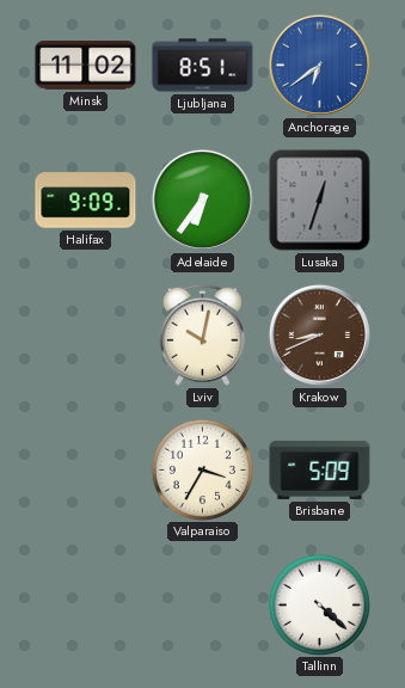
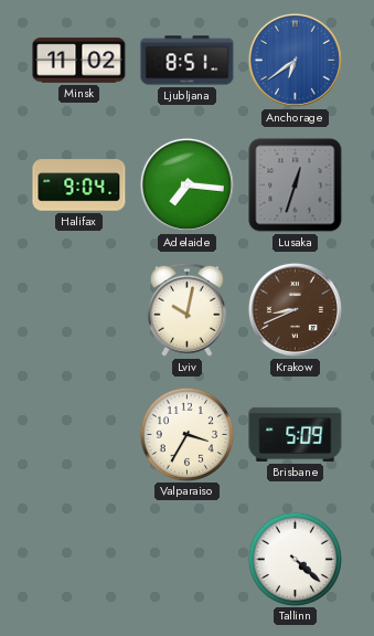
Halifax: 9:09 -> 9:04
Adelaide: 6:36 -> 7:16
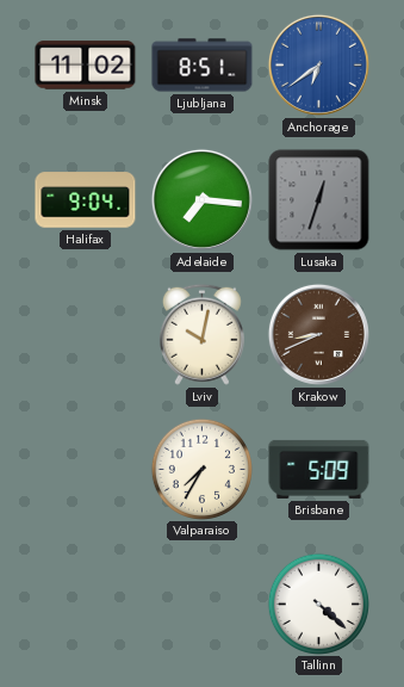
Valparaiso: 3:35 -> 7:35
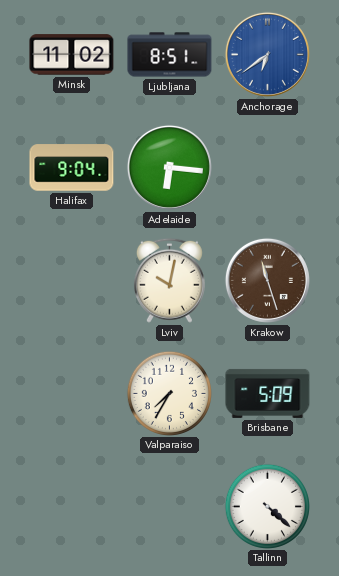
Adelaide: 7:16 -> 6:16
Lusaka: 12:33 -> none
Krakow: 8:41 -> 11:27
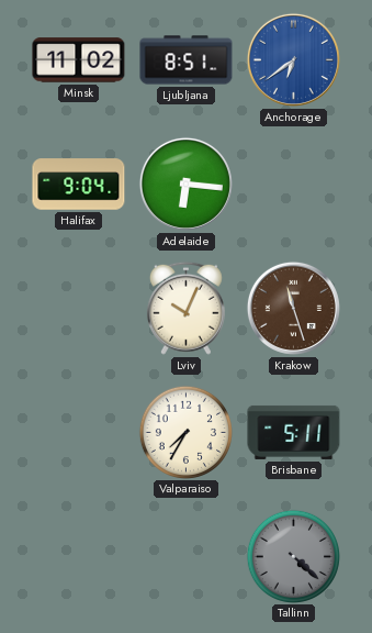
Lviv: 10:02 -> 10:04
Brisbane: 5:09 -> 5:11
Tallinn dial: white -> grey
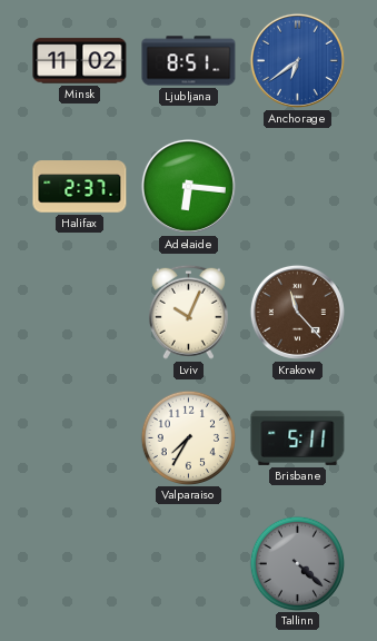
Halifax: 9:04 -> 2:37
Krakow: 11:27 -> 11:23
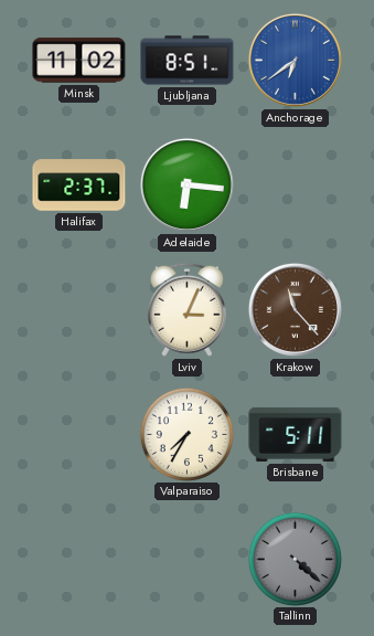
Lviv: 10:04 -> 3:04
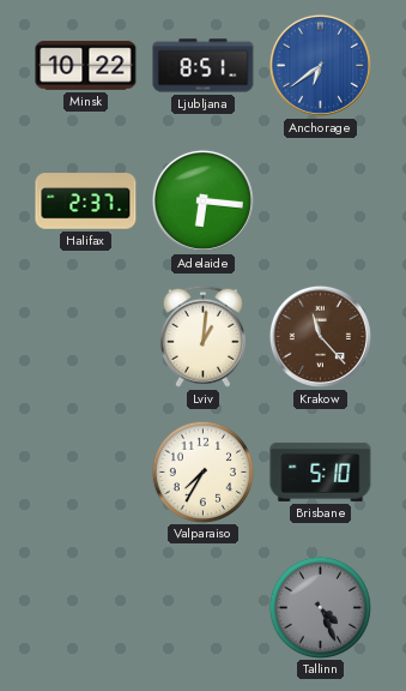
Minsk: 11:02 -> 10:22
Lviv: 3:04 -> 1:01
Brisbane: 5:11 -> 5:10
Tallinn: 4:22 -> 4:26
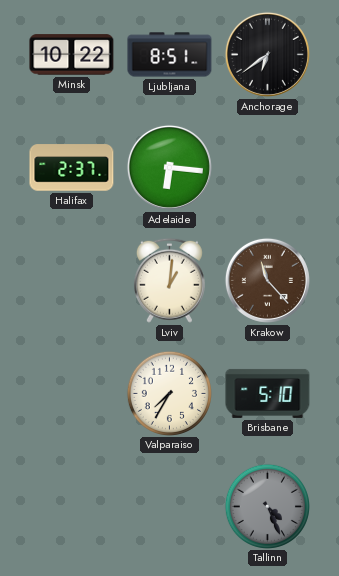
Anchorage dial: blue -> black
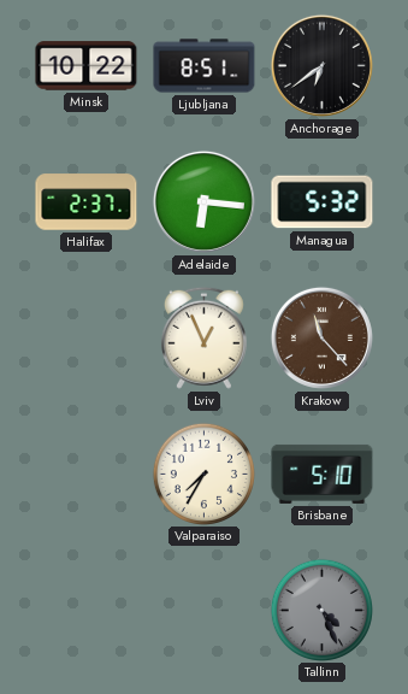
Managua: none -> 5:32
Lviv: 1:01 -> 12:56
